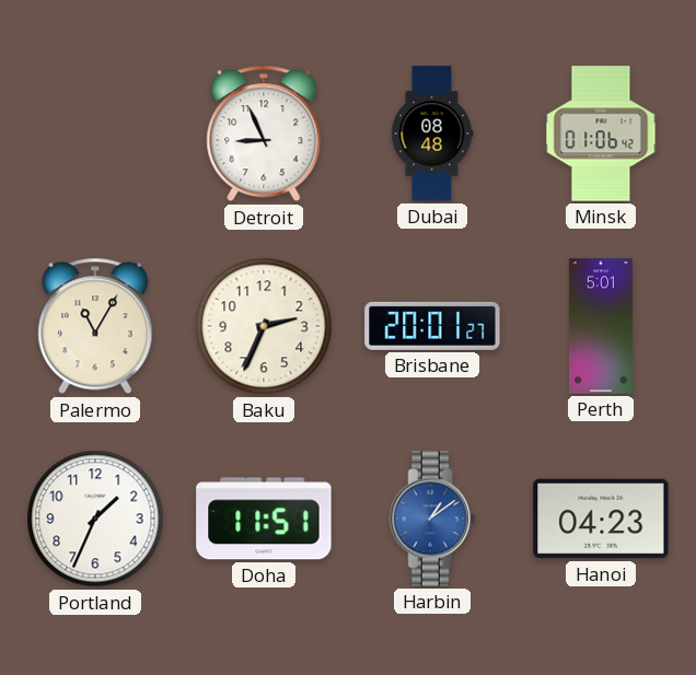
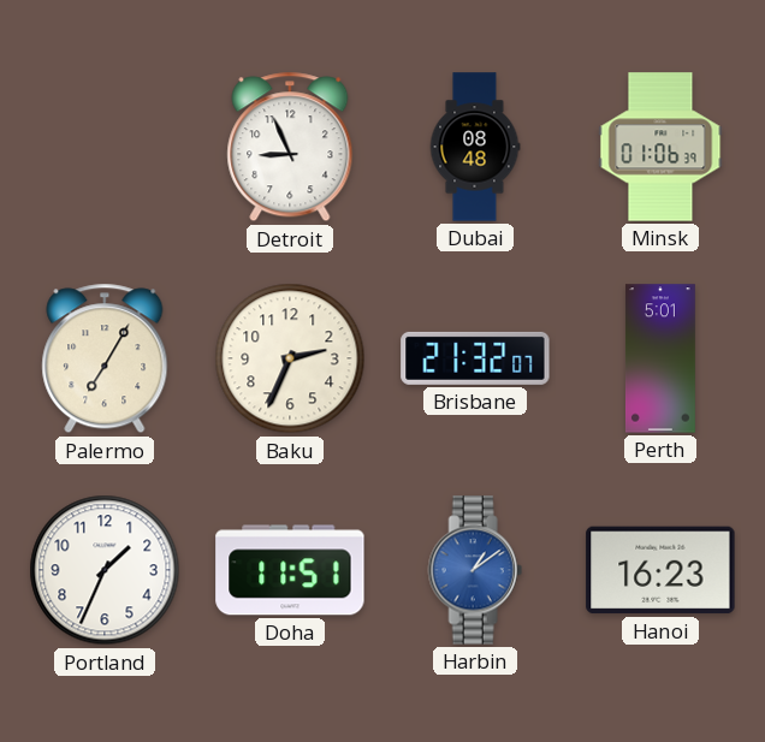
Minsk: 01:06:42 -> 01:06:39
Palermo: 11:05 -> 7:05
Brisbane: 20:01 -> 21:32
Hanoi: 04:23 -> 16:23
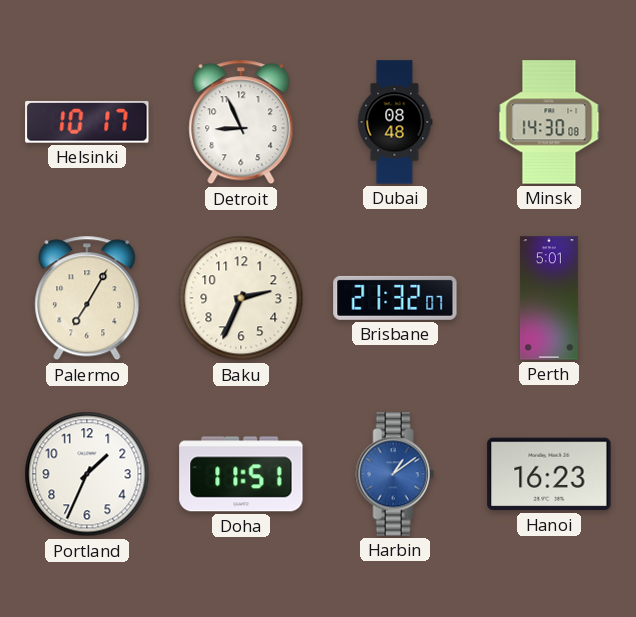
Helsinki: none -> 10:17
Minsk: 01:06 -> 14:30
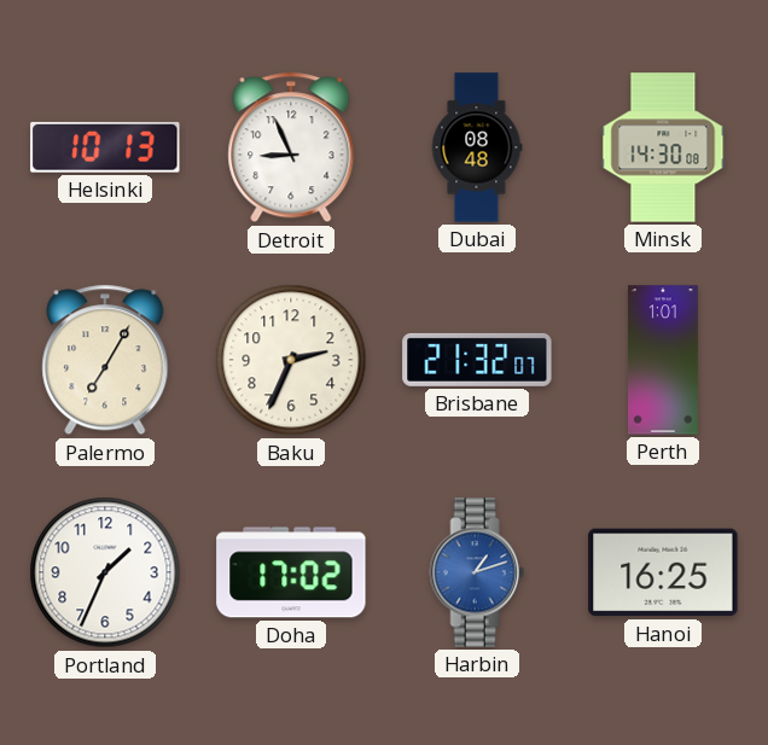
Helsinki: 10:17 -> 10:13
Perth: 5:01 -> 1:01
Doha: 11:51 -> 17:02
Harbin: 1:09 -> 1:12
Hanoi: 16:23 -> 16:25
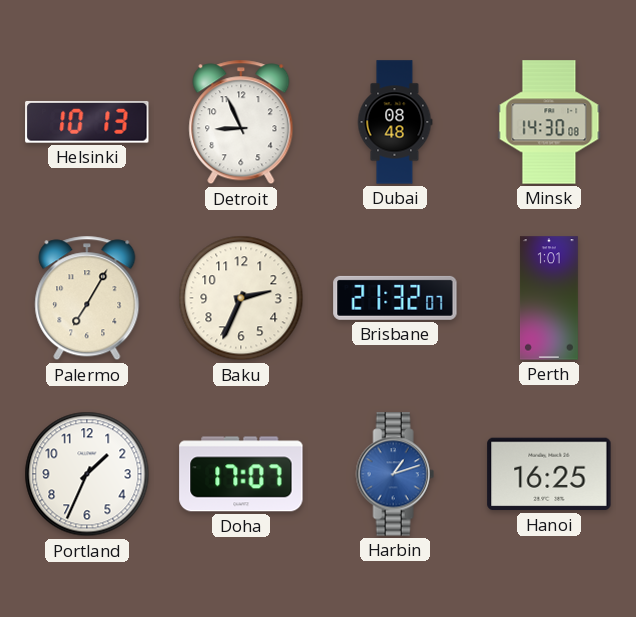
Doha: 17:02 -> 17:07
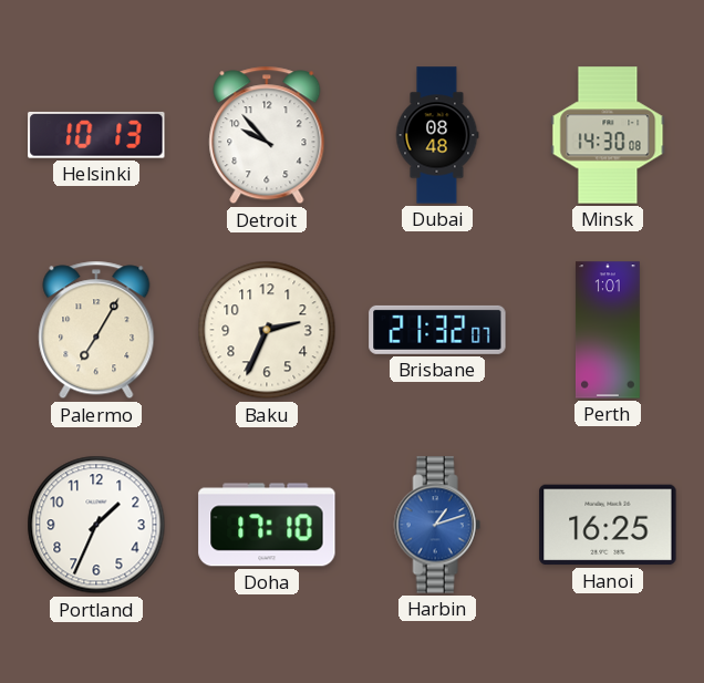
Detroit: 8:56 -> 9:53
Doha: 17:07 -> 17:10
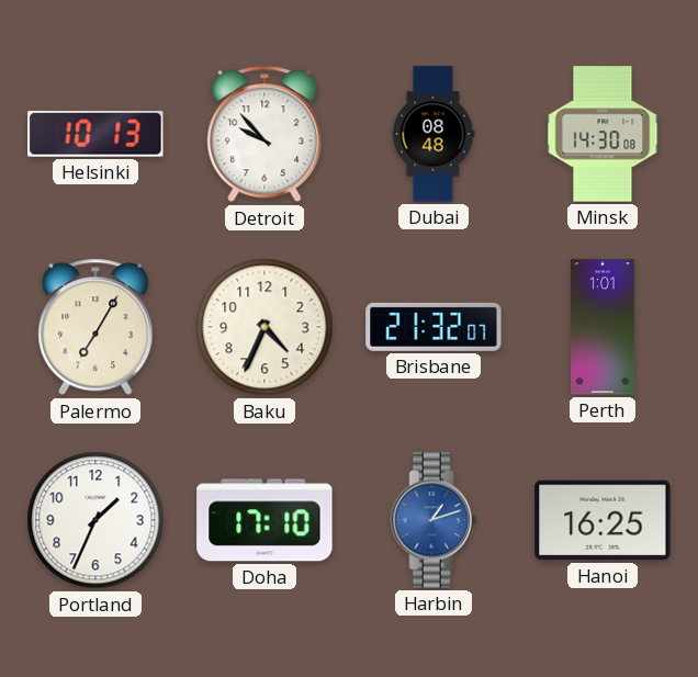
Baku: 2:34 -> 4:34
